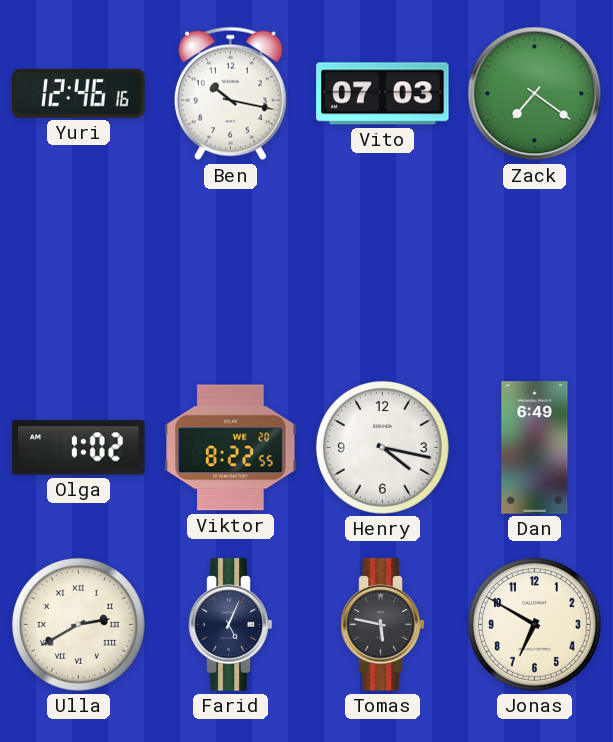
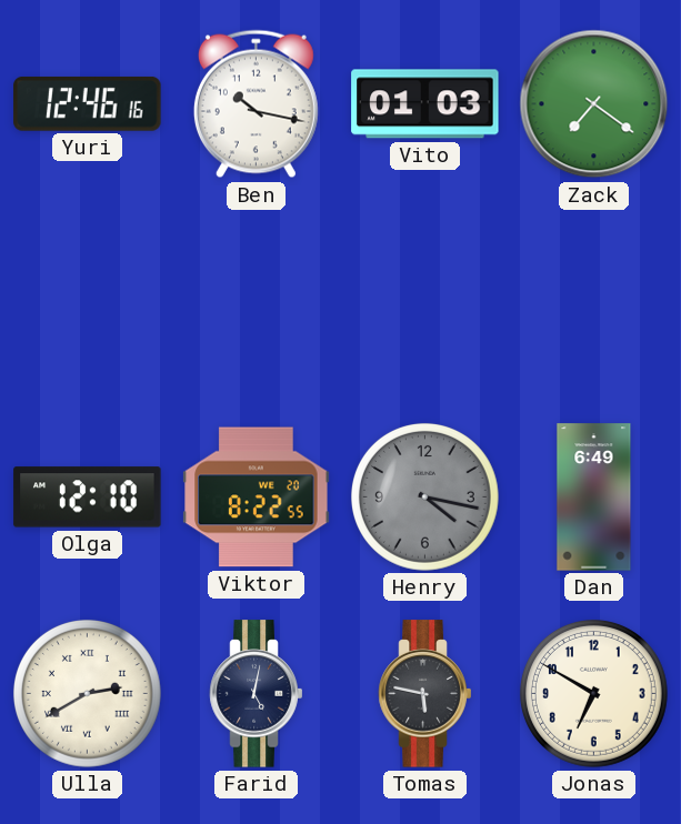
Vito: 07:03 -> 01:03
Olga: 1:02 -> 12:10
Henry dial: white -> grey
Farid: 5:04 -> 5:02
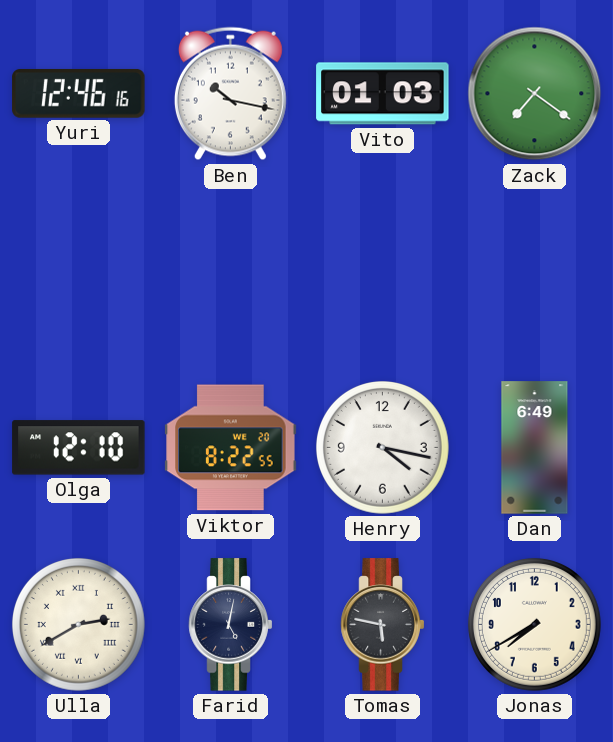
Henry dial: grey -> white
Jonas: 6:50 -> 7:40
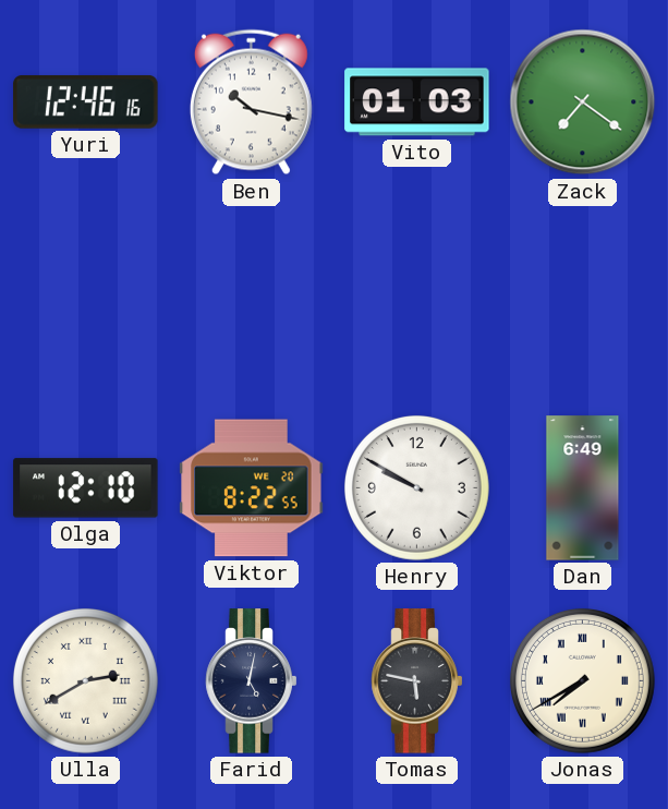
Henry: 4:17 -> 9:50
Jonas numerals: Arabic -> Roman
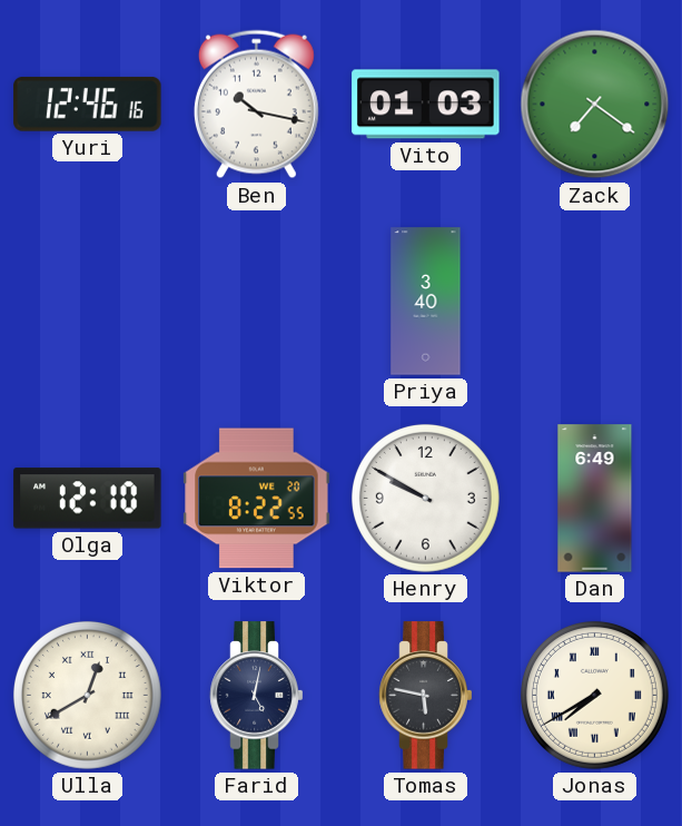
Priya: none -> 3:40
Ulla: 2:40 -> 12:40
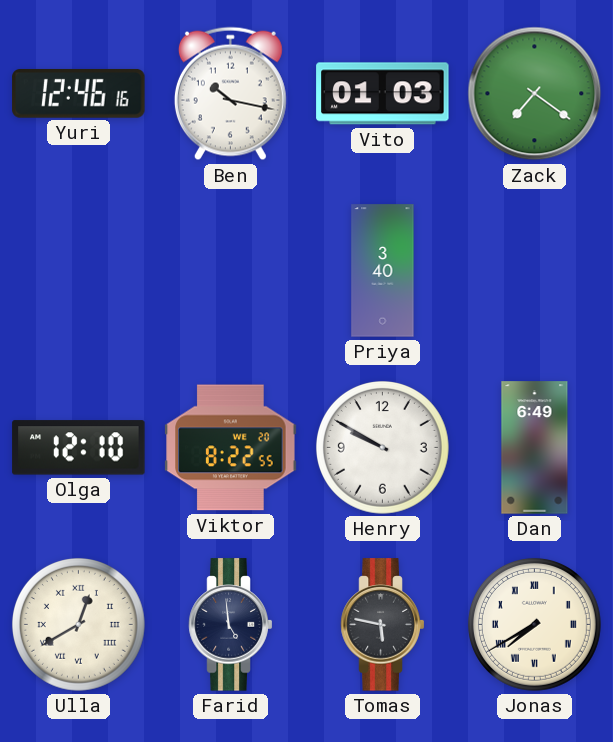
Farid: 5:02 -> 4:59
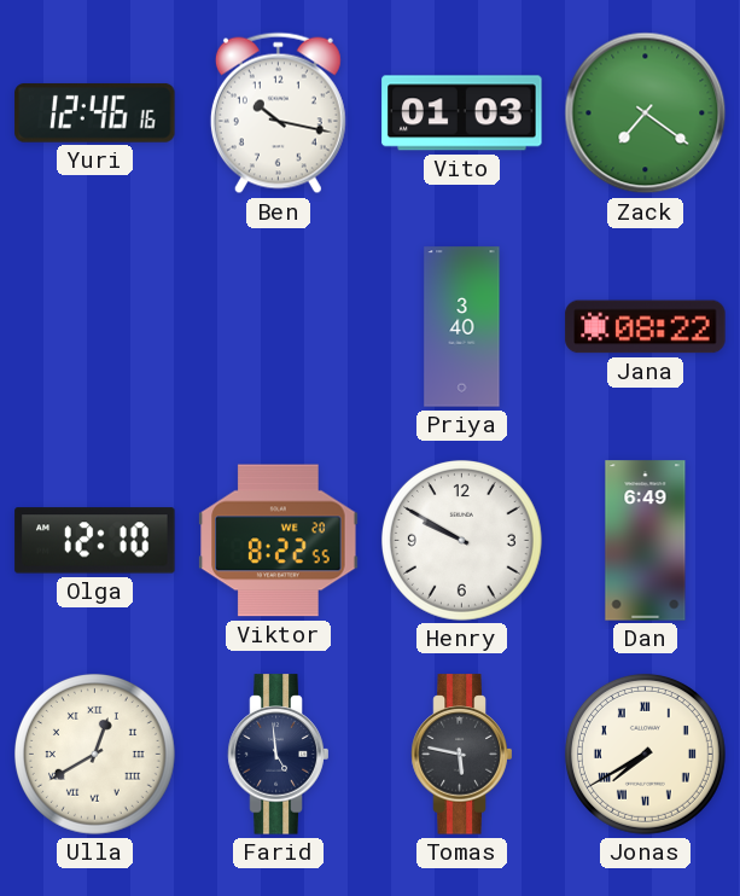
Jana: none -> 08:22
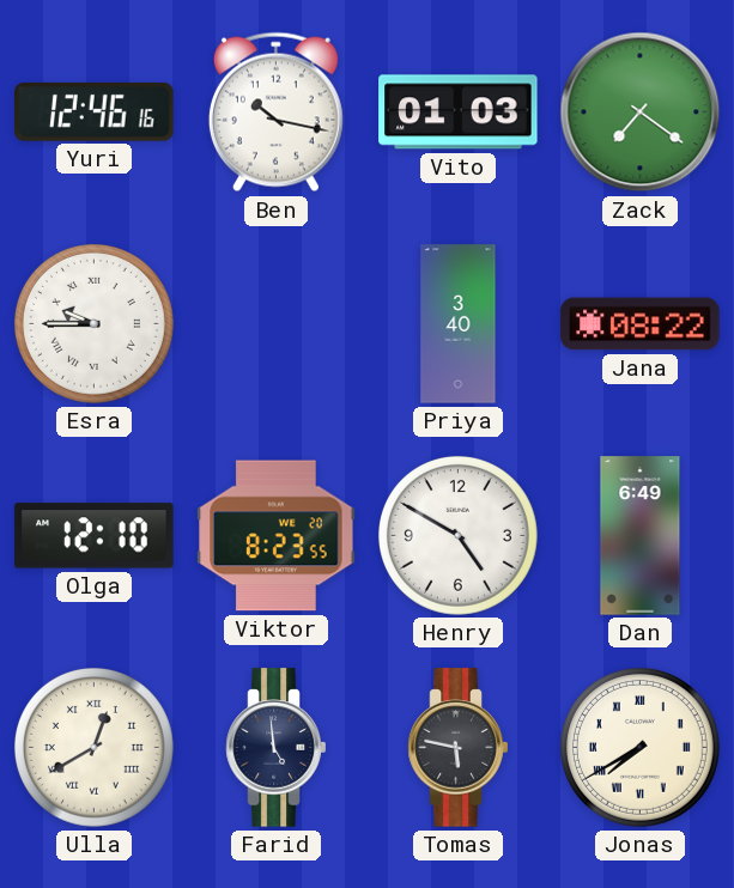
Esra: none -> 9:45
Viktor: 8:22 -> 8:23
Henry: 9:50 -> 4:50
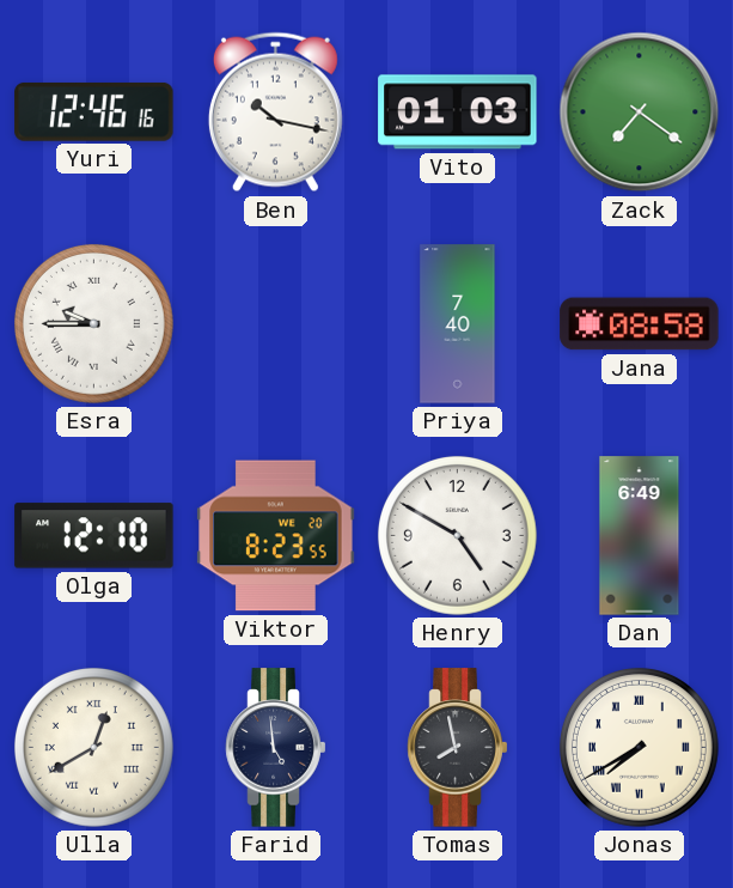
Priya: 3:40 -> 7:40
Jana: 08:22 -> 08:58
Tomas: 5:47 -> 7:58
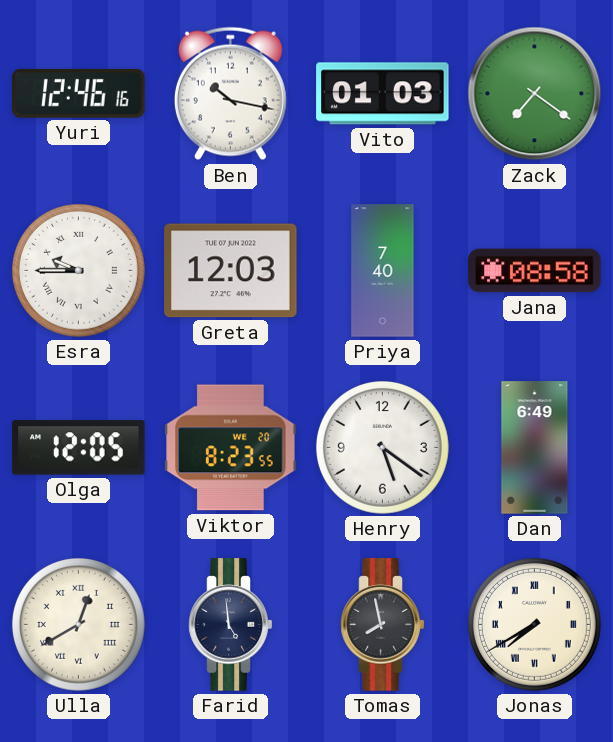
Greta: none -> 12:03
Olga: 12:10 -> 12:05
Henry: 4:50 -> 5:21
